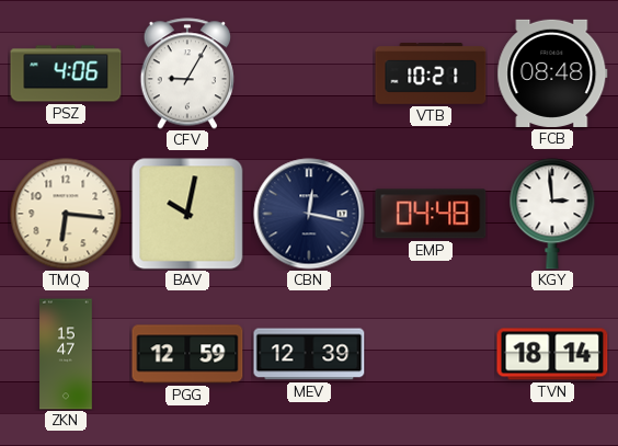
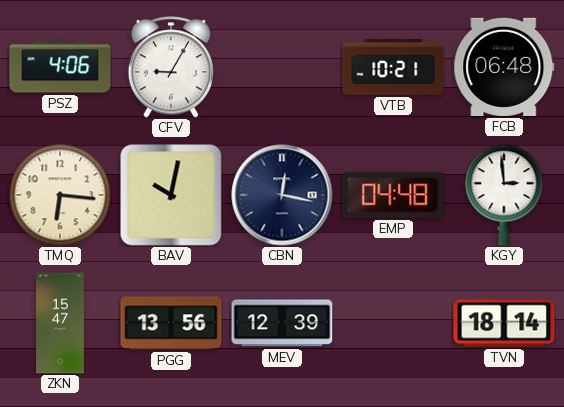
FCB: 08:48 -> 06:48
PGG: 12:59 -> 13:56
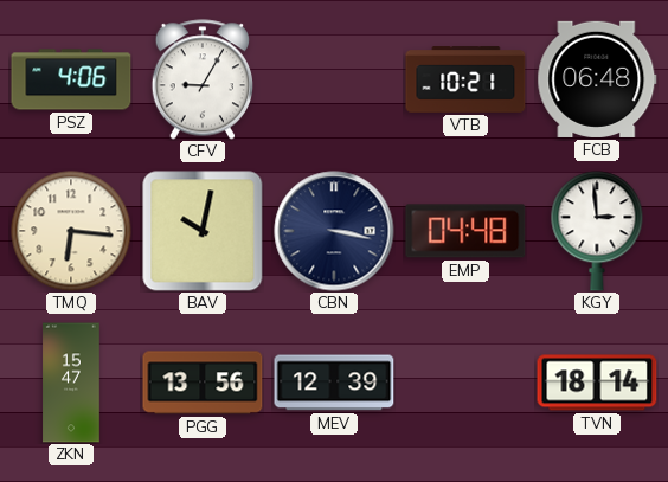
CBN: 12:17 -> 3:17
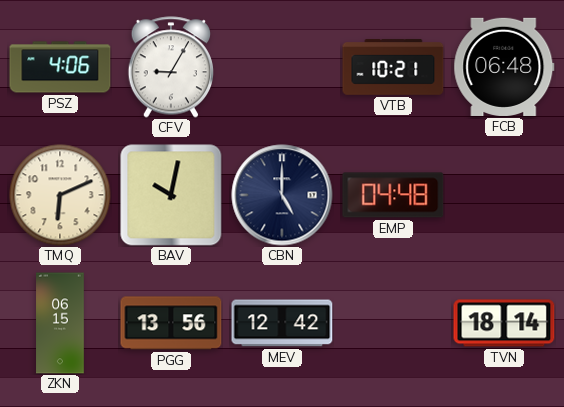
TMQ: 6:16 -> 6:11
CBN: 3:17 -> 5:00
KGY: 2:59 -> none
ZKN: 15:47 -> 06:15
MEV: 12:39 -> 12:42
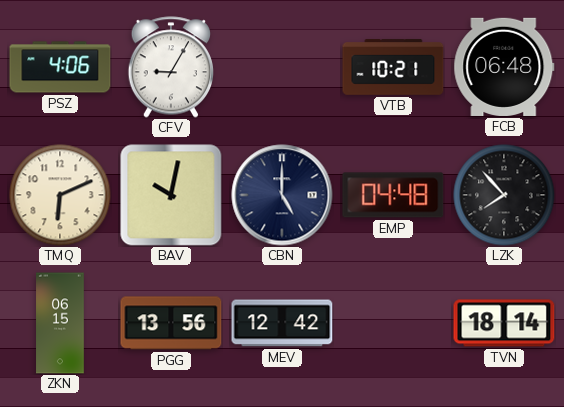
LZK: none -> 7:53
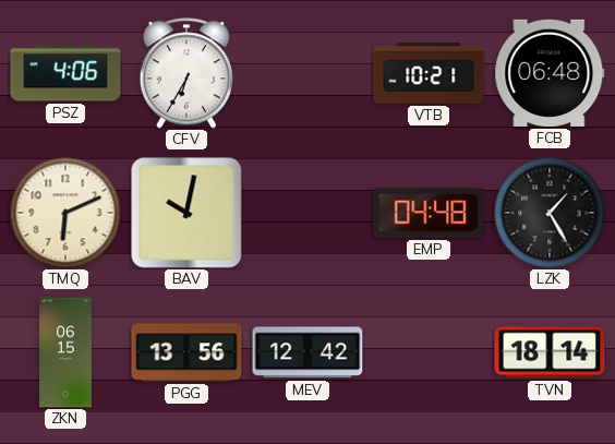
CFV: 9:05 -> 6:35
CBN: 5:00 -> none
LZK: 7:53 -> 1:25
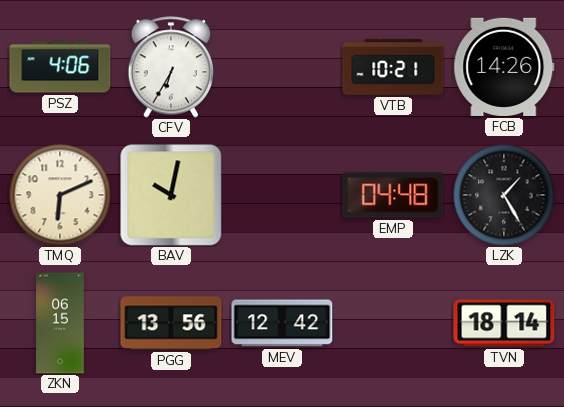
FCB: 06:48 -> 14:26
